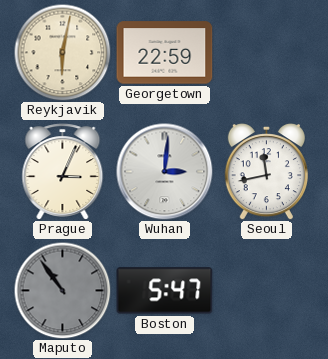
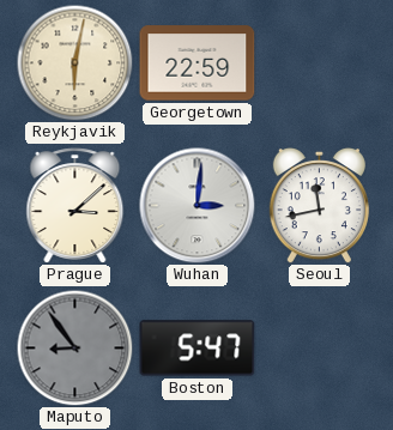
Prague: 3:04 -> 3:08
Maputo: 10:54 -> 8:54
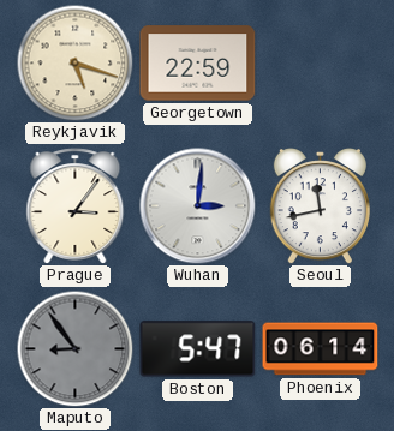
Reykjavik: 6:02 -> 5:18
Prague: 3:08 -> 3:06
Phoenix: none -> 06:14
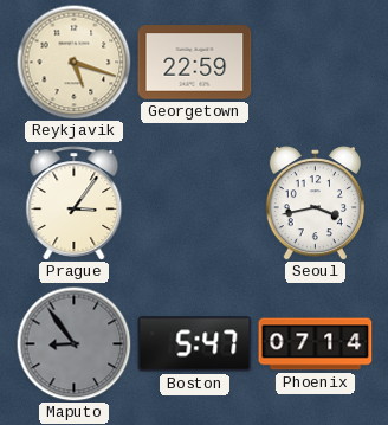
Wuhan: 3:01 -> none
Seoul: 11:43 -> 3:43
Phoenix: 06:14 -> 07:14
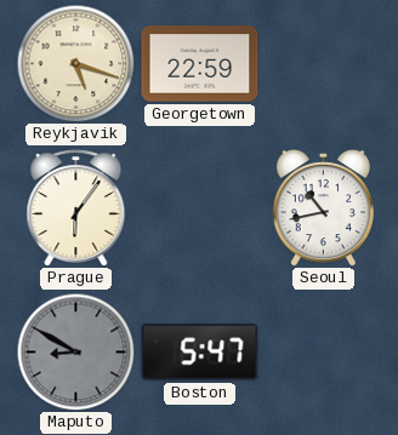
Prague: 3:06 -> 6:06
Seoul: 3:43 -> 10:43
Maputo: 8:54 -> 8:50
Phoenix: 07:14 -> none
